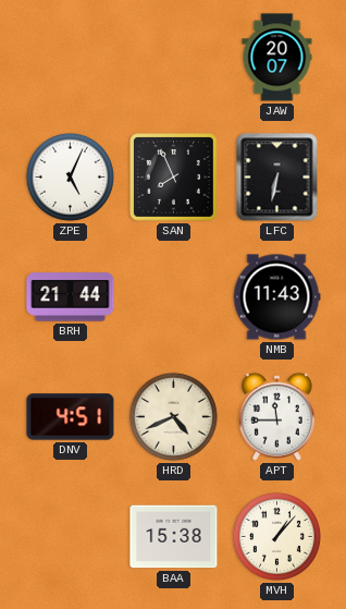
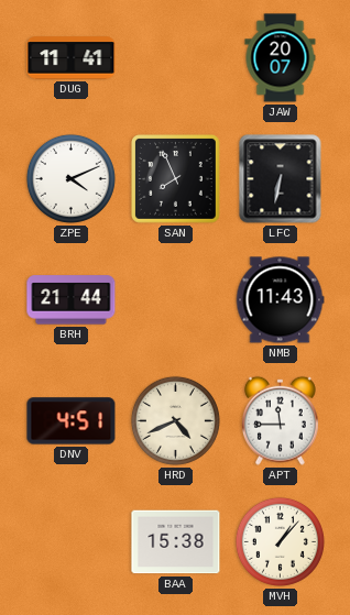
DUG: none -> 11:41
ZPE: 5:04 -> 4:11
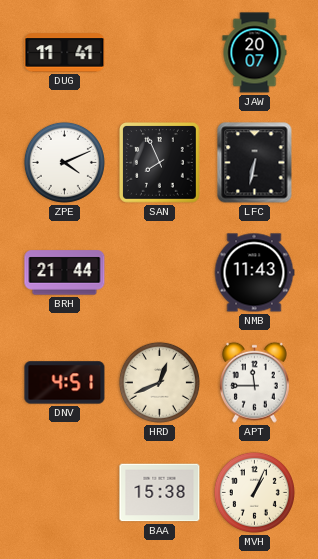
HRD: 4:41 -> 12:41
MVH: 1:07 -> 1:04
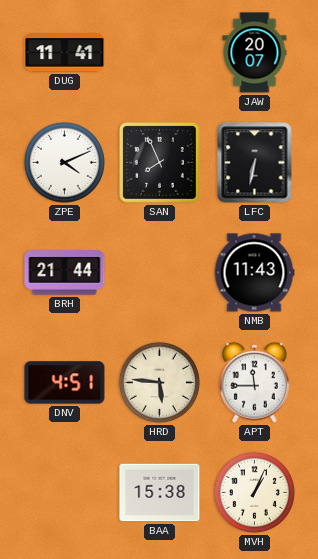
HRD: 12:41 -> 5:46
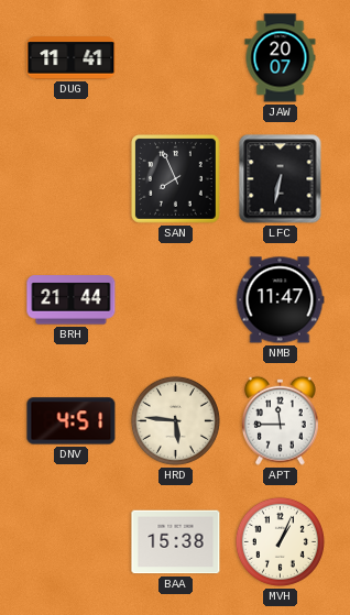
ZPE: 4:11 -> none
NMB: 11:43 -> 11:47
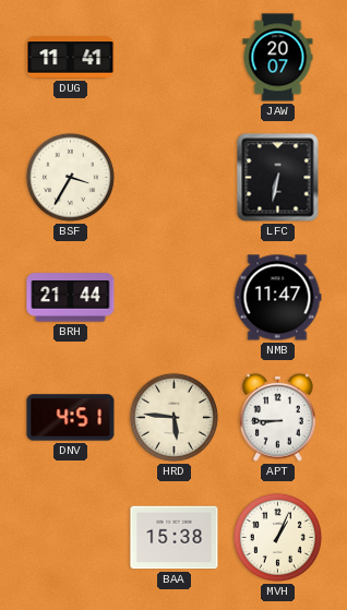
BSF: none -> 3:35
SAN: 7:56 -> none
APT: 11:45 -> 8:45
